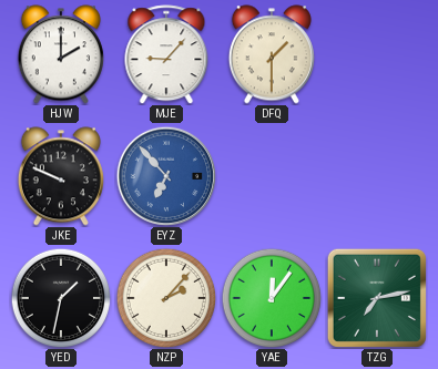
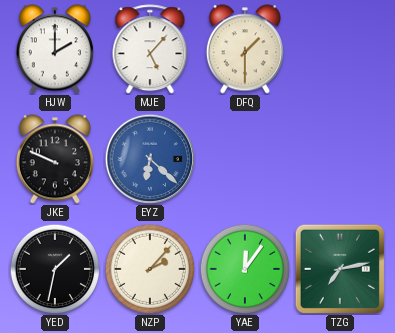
MJE: 9:07 -> 5:07
EYZ: 6:53 -> 6:22
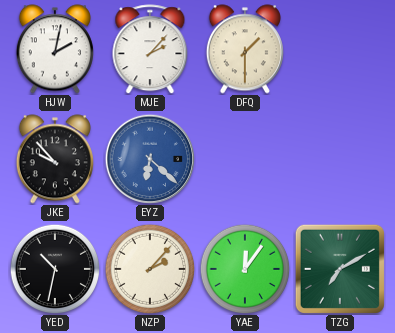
HJW: 2:00 -> 2:02
MJE: 5:07 -> 2:07
JKE: 9:49 -> 9:53
YED: 1:32 -> 10:32
TZG: 7:13 -> 7:10
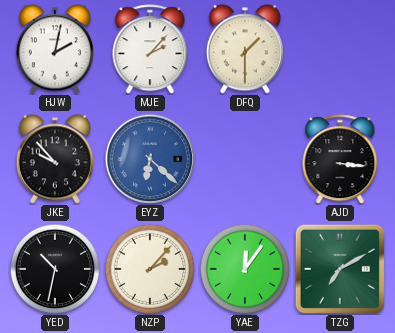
AJD: none -> 3:16
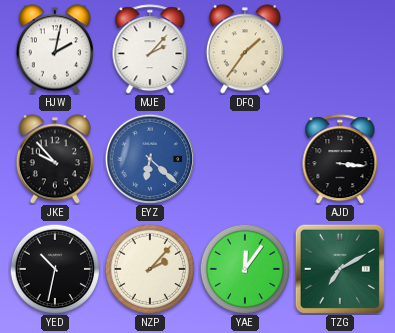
DFQ: 1:30 -> 1:36
